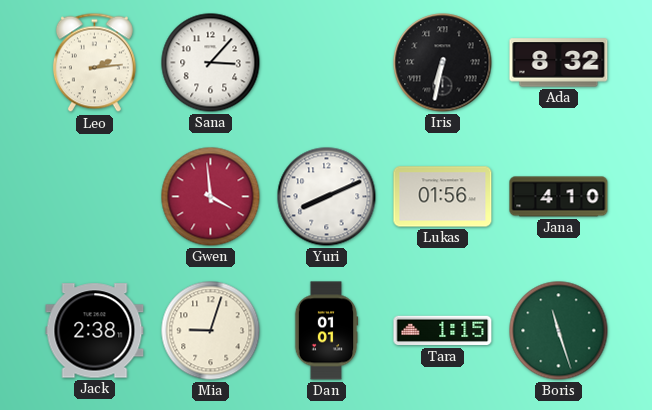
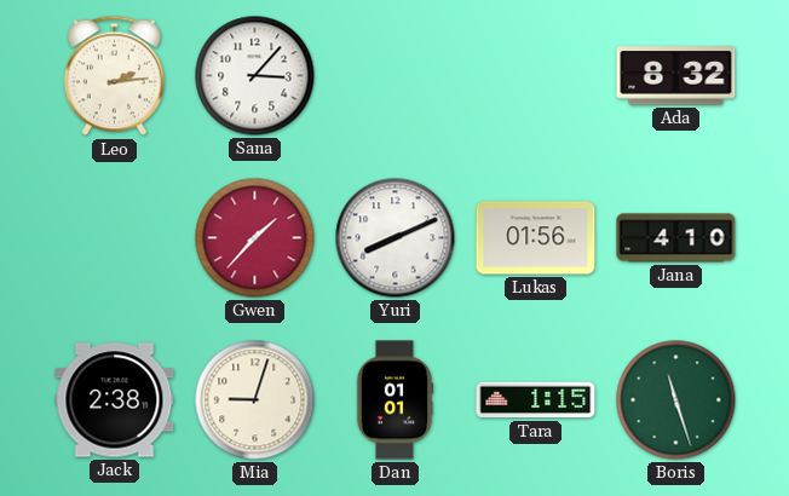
Iris: 6:32 -> none
Gwen: 3:59 -> 1:37
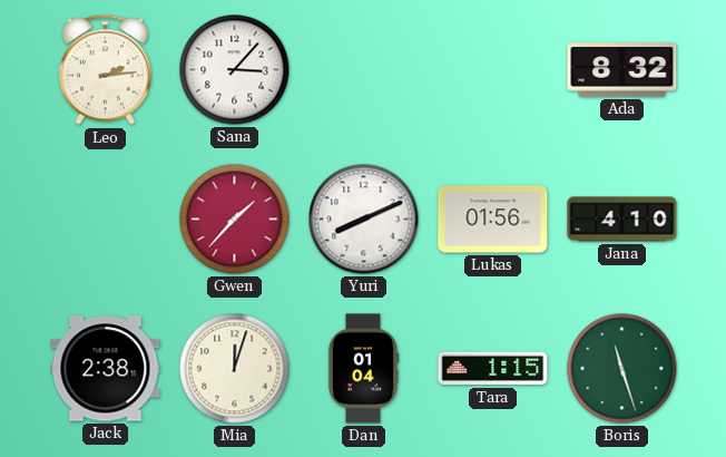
Mia: 9:03 -> 12:03
Dan: 01:01 -> 01:04
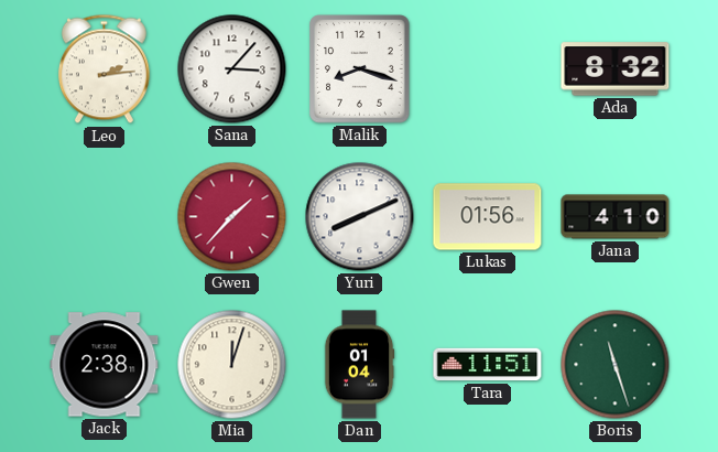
Malik: none -> 8:18
Tara: 1:15 -> 11:51
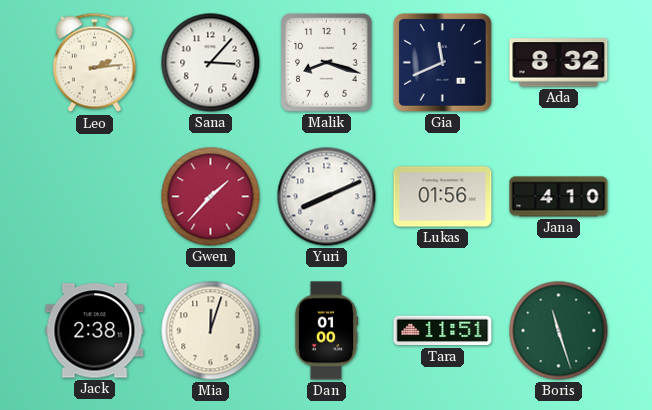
Gia: none -> 11:41
Dan: 01:04 -> 01:00
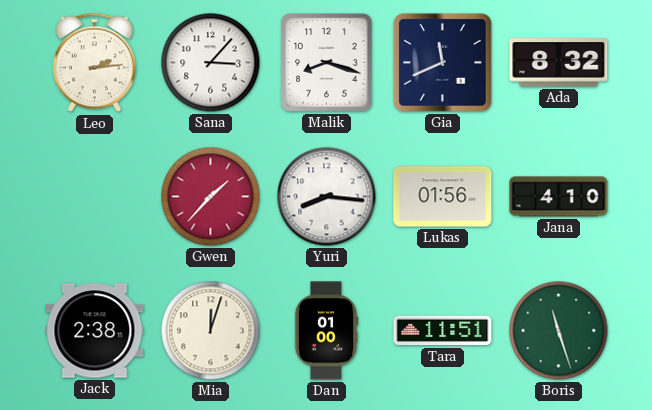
Yuri: 8:11 -> 8:16
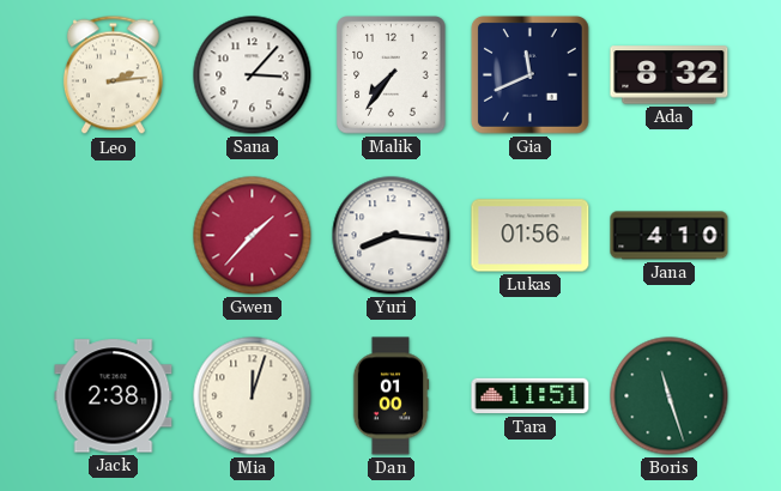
Malik: 8:18 -> 7:36
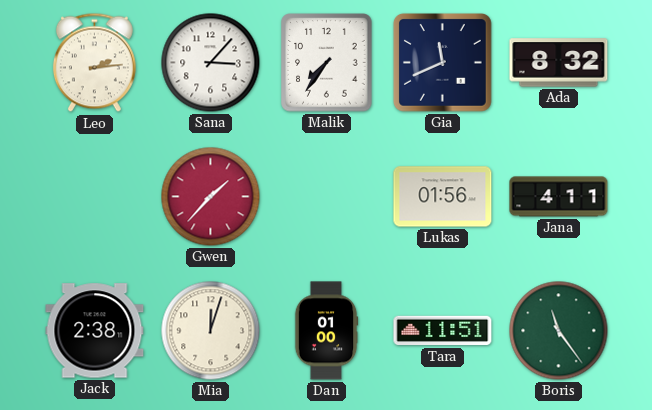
Yuri: 8:16 -> none
Jana: 4:10 -> 4:11
Boris: 11:27 -> 11:24
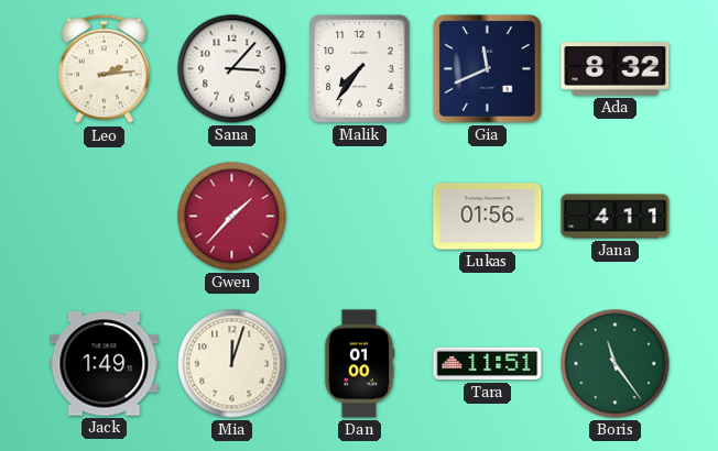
Jack: 2:38 -> 1:49
